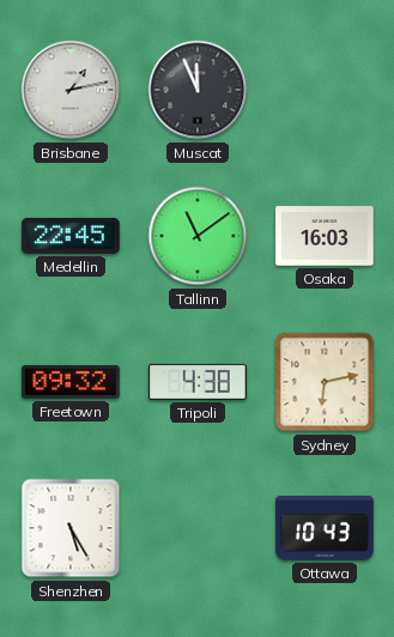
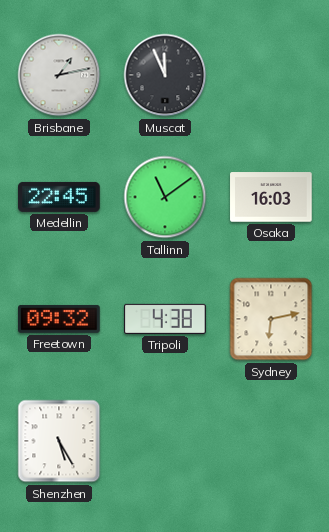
Ottawa: 10:43 -> none
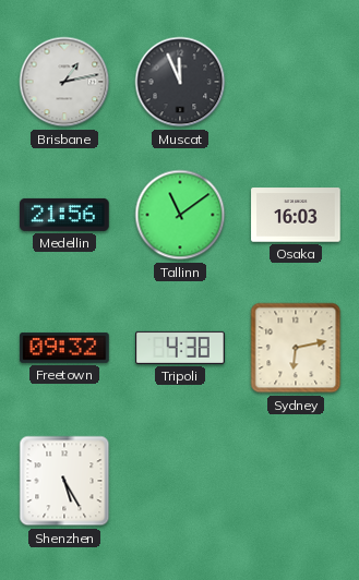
Medellin: 22:45 -> 21:56
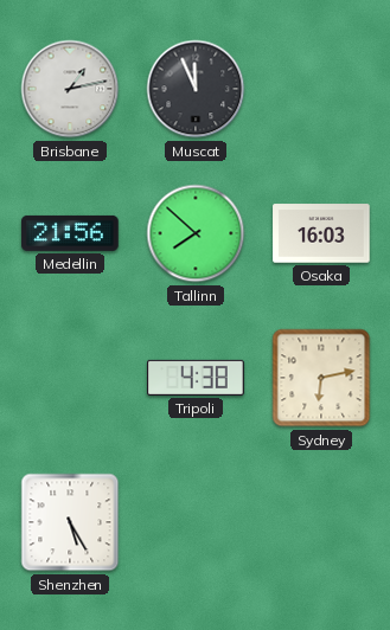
Tallinn: 11:09 -> 7:52
Freetown: 09:32 -> none
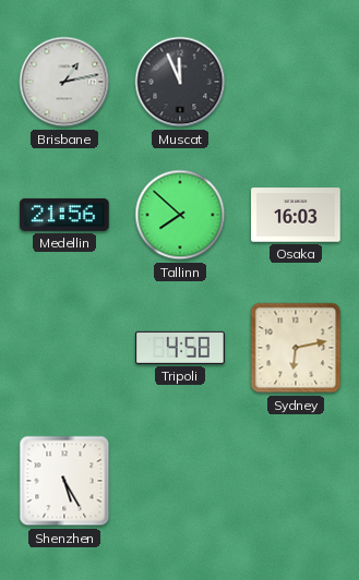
Tripoli: 4:38 -> 4:58
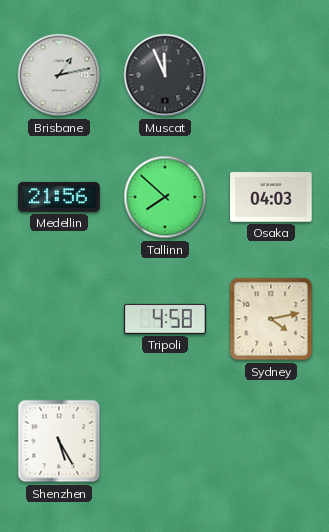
Osaka: 16:03 -> 04:03
Sydney: 6:13 -> 4:13
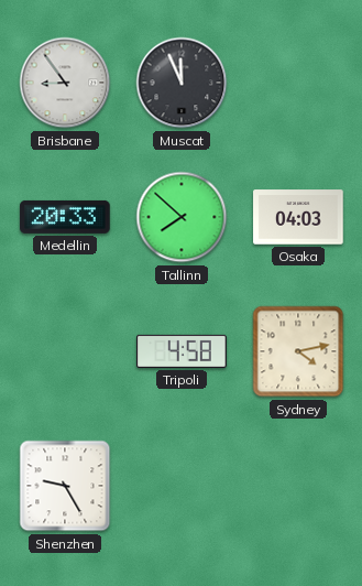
Brisbane: 1:13 -> 8:54
Medellin: 21:56 -> 20:33
Shenzhen: 5:25 -> 9:25
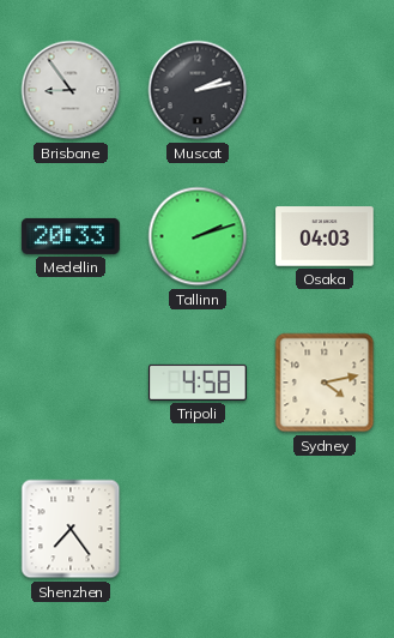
Muscat: 11:56 -> 2:13
Tallinn: 7:52 -> 2:12
Shenzhen: 9:25 -> 7:24
